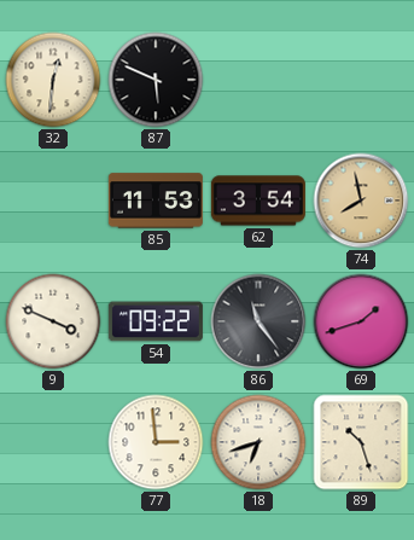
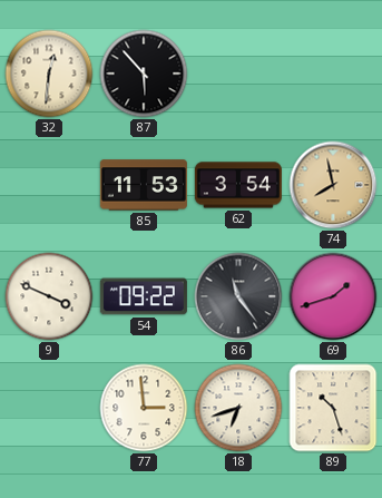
87: 5:49 -> 5:53
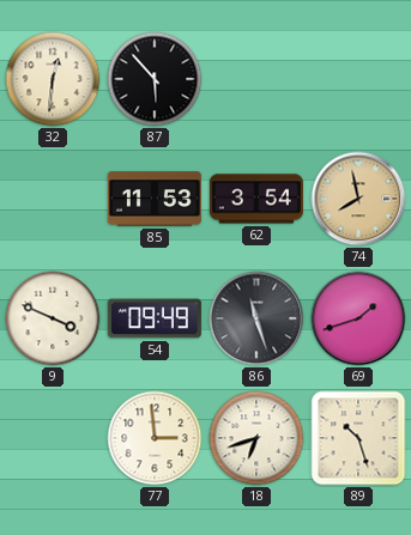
54: 09:22 -> 09:49
86: 11:24 -> 11:27
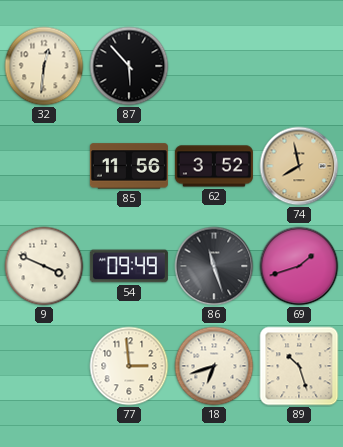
85: 11:53 -> 11:56
62: 3:54 -> 3:52
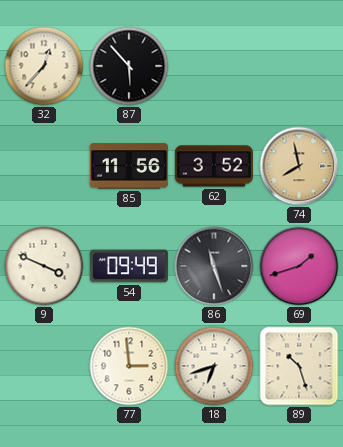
32: 12:31 -> 12:37
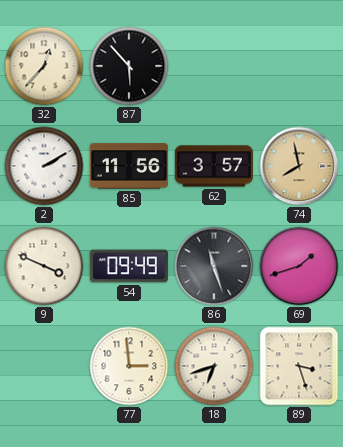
2: none -> 2:10
62: 3:52 -> 3:57
89: 10:27 -> 3:27
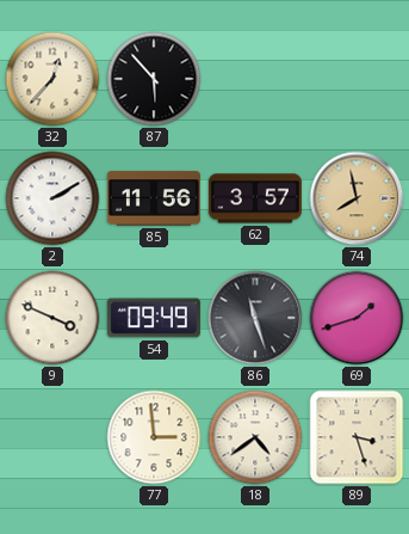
18: 6:42 -> 4:39
